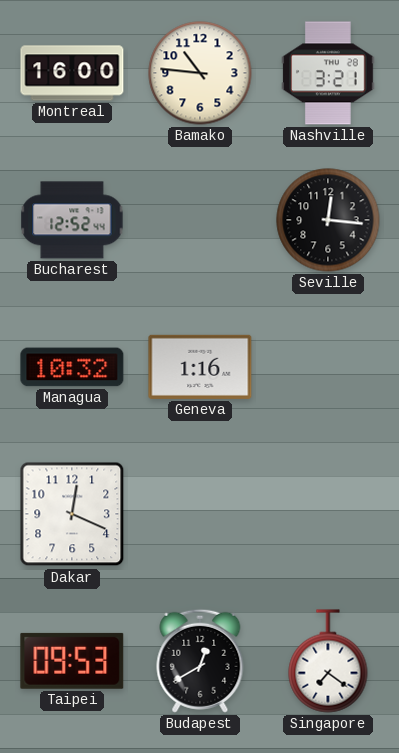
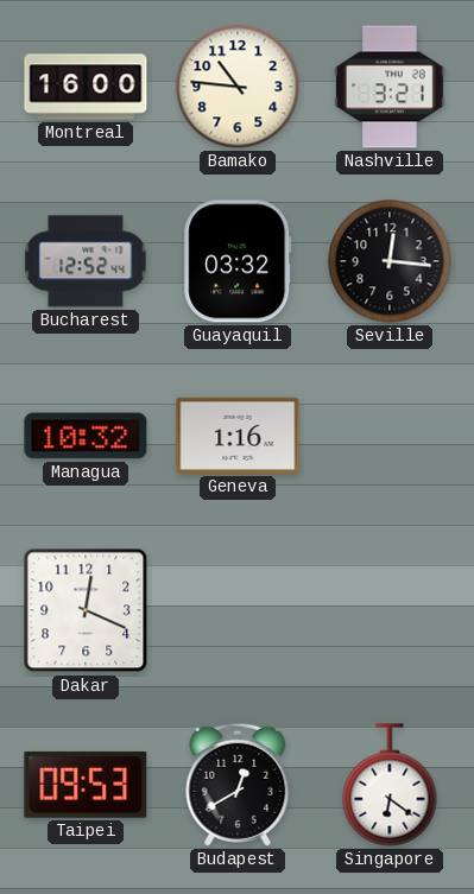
Guayaquil: none -> 03:32
Singapore: 7:21 -> 6:21
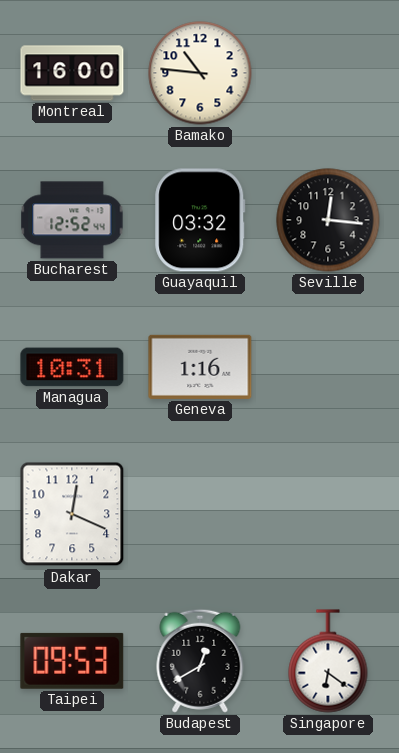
Nashville: 3:21 -> none
Managua: 10:32 -> 10:31
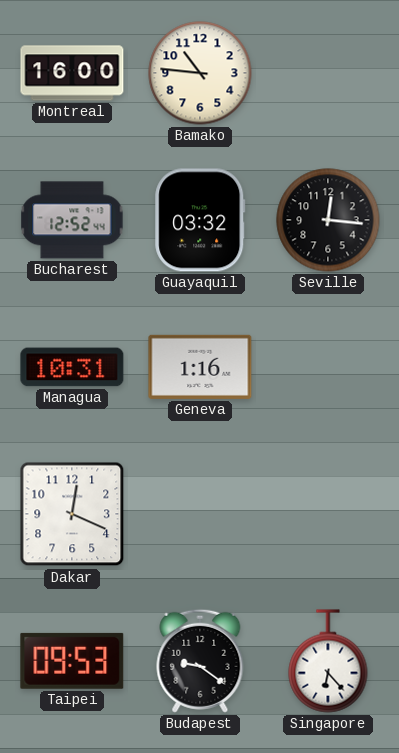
Budapest: 12:40 -> 9:21
Singapore: 6:21 -> 6:23
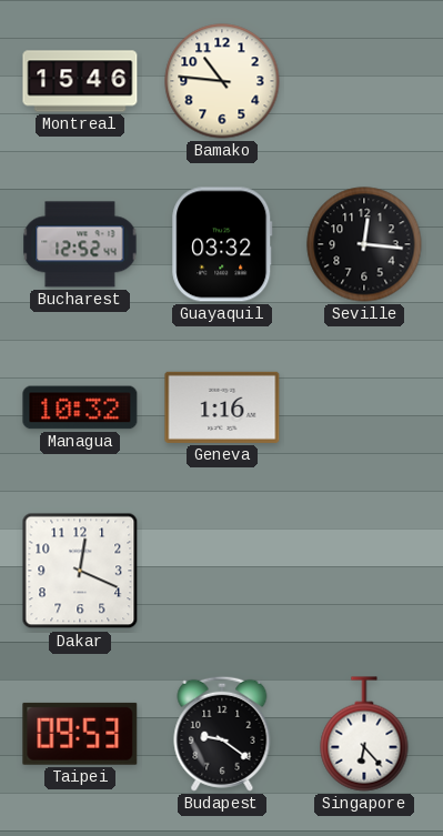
Montreal: 16:00 -> 15:46
Managua: 10:31 -> 10:32
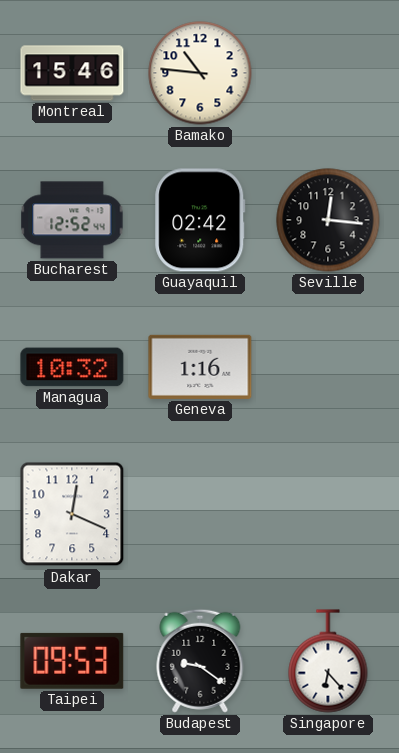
Guayaquil: 03:32 -> 02:42
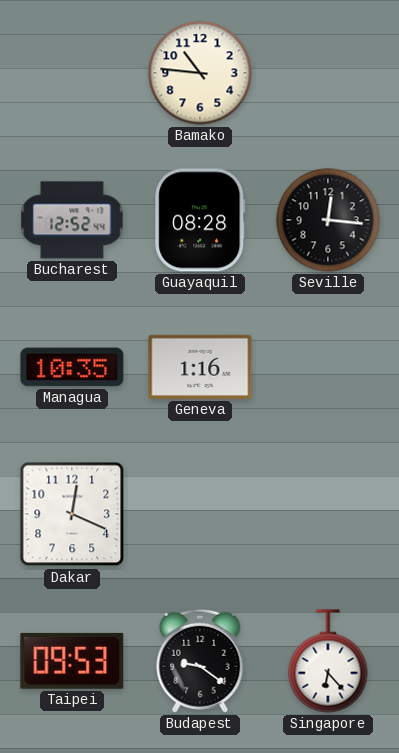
Montreal: 15:46 -> none
Guayaquil: 02:42 -> 08:28
Managua: 10:32 -> 10:35
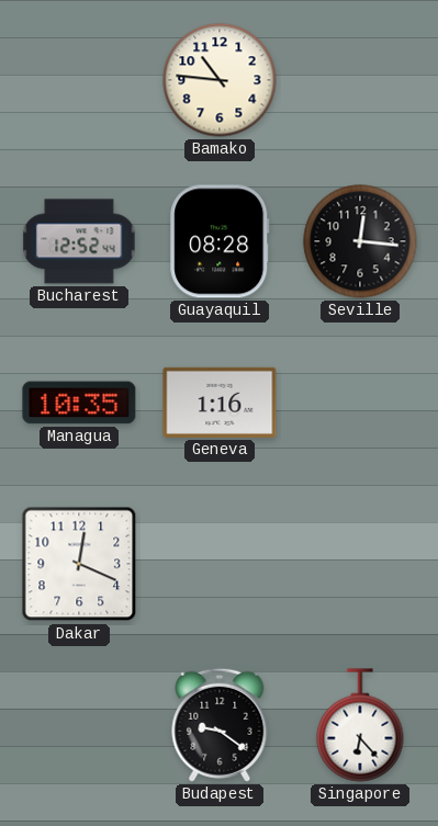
Taipei: 09:53 -> none
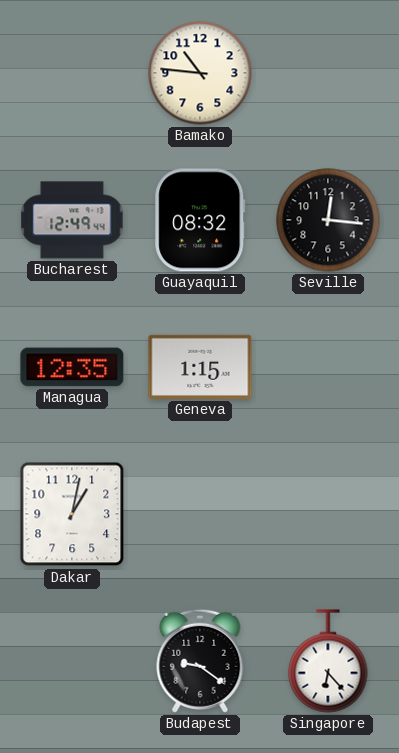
Bucharest: 12:52 -> 12:49
Guayaquil: 08:28 -> 08:32
Managua: 10:35 -> 12:35
Geneva: 1:16 -> 1:15
Dakar: 12:19 -> 1:02
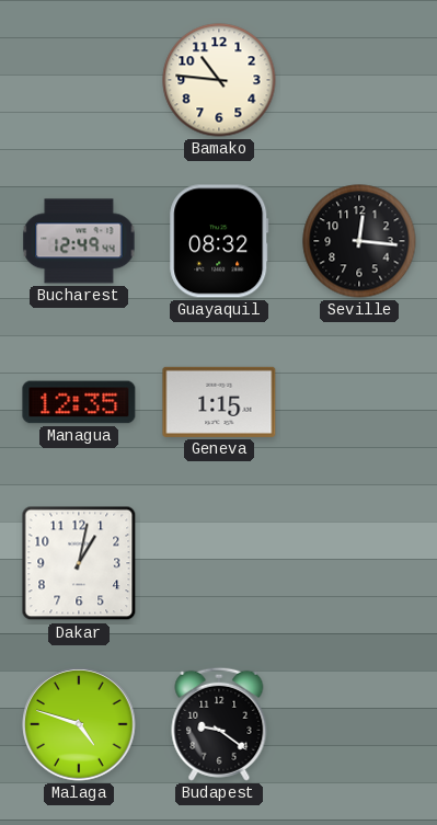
Malaga: none -> 4:48
Singapore: 6:23 -> none
